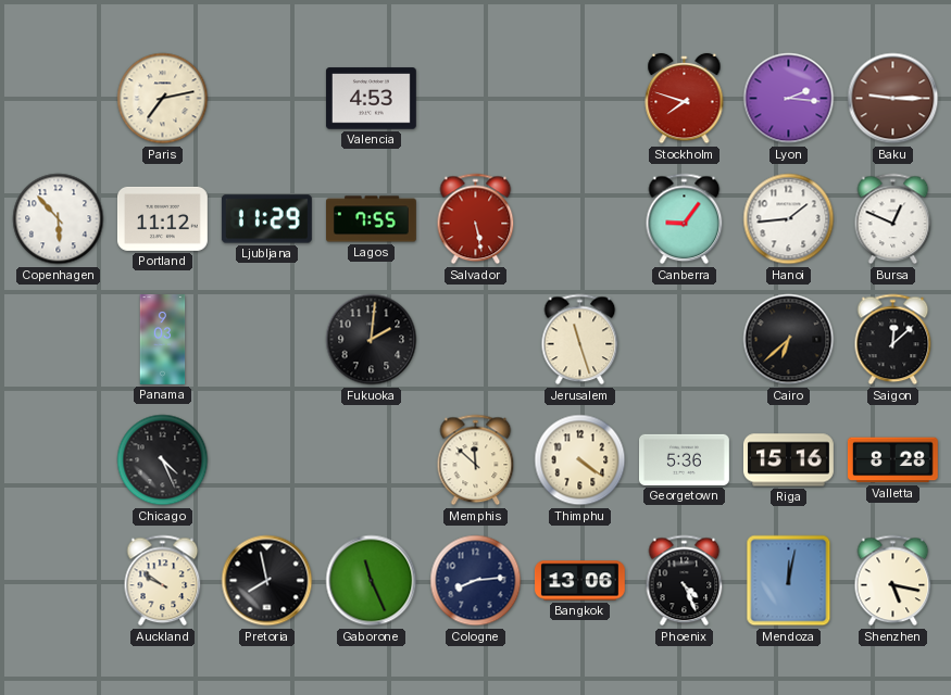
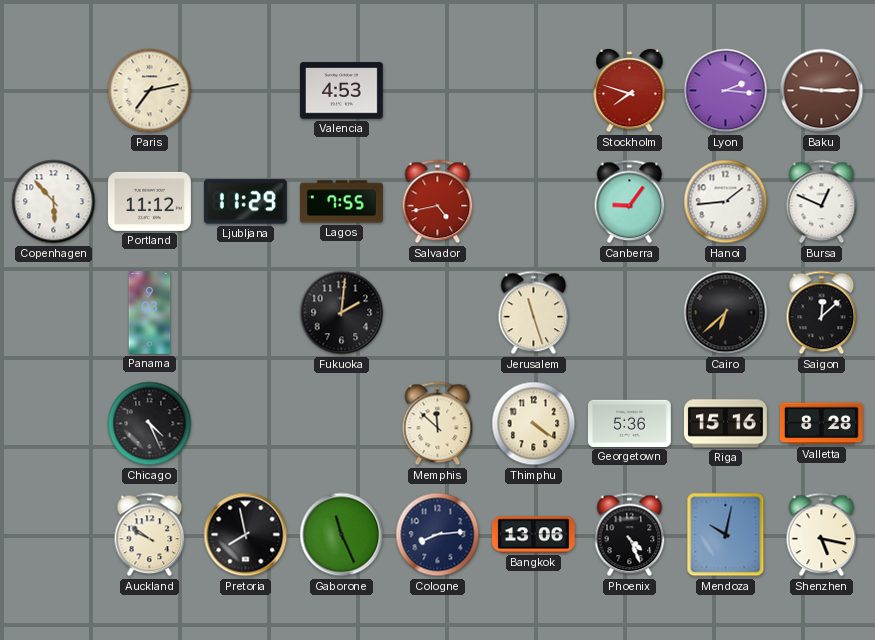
Salvador: 5:28 -> 4:43
Mendoza: 12:02 -> 10:02
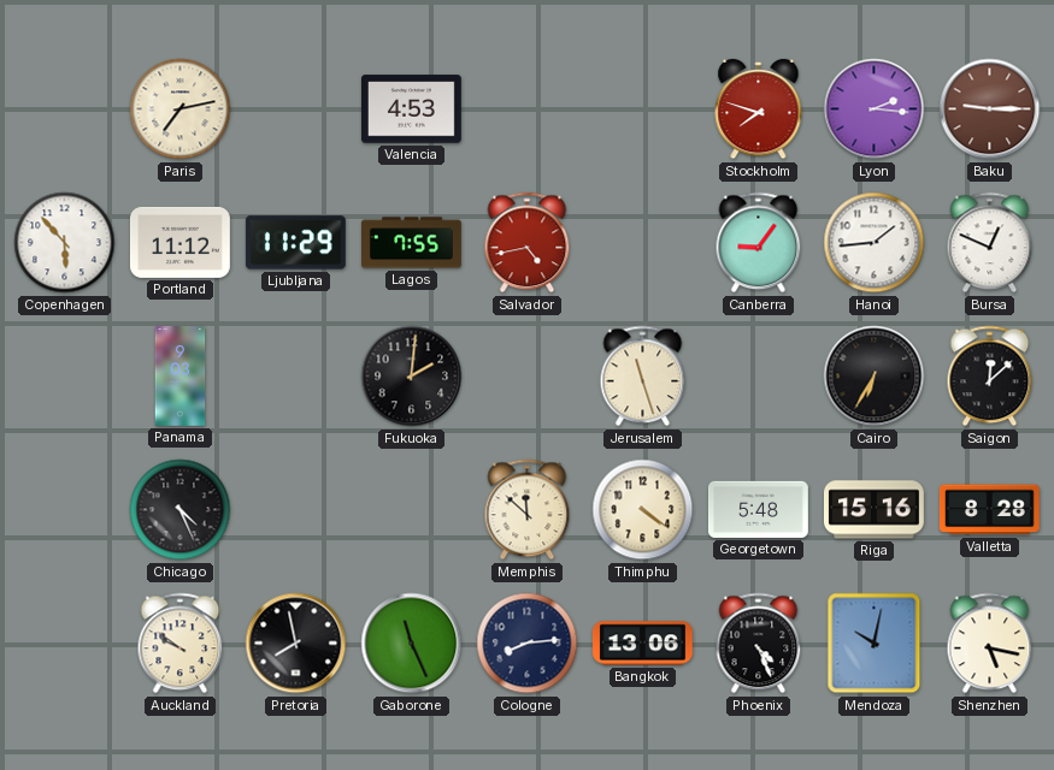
Cairo: 6:38 -> 6:35
Georgetown: 5:36 -> 5:48
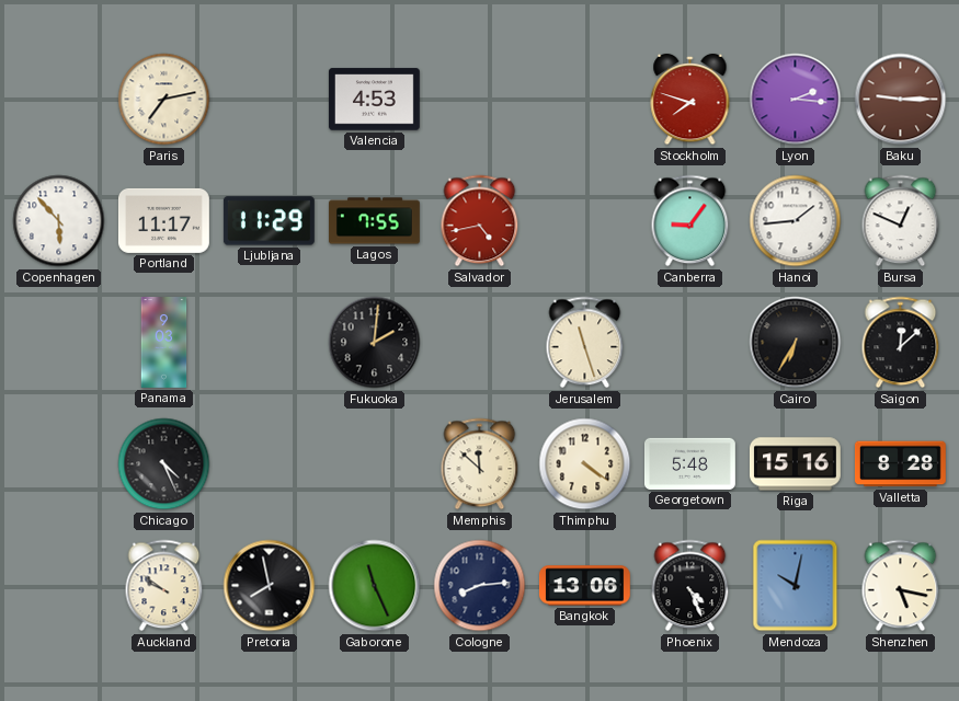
Portland: 11:12 -> 11:17
